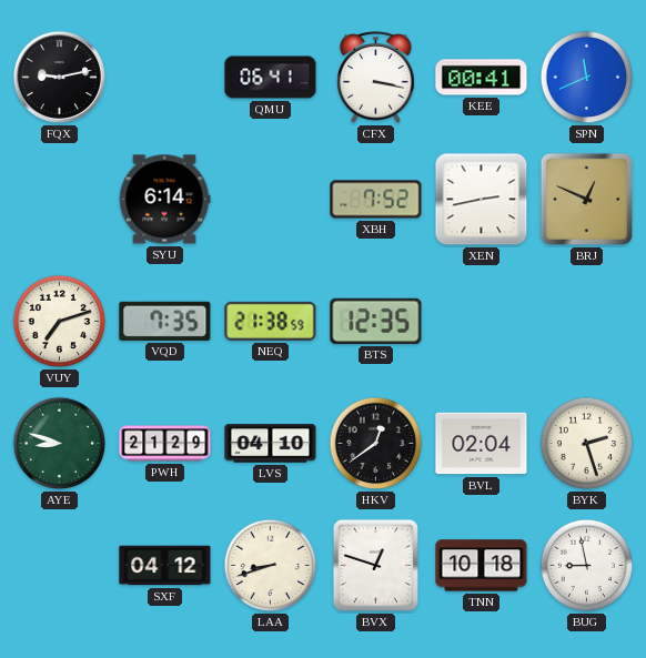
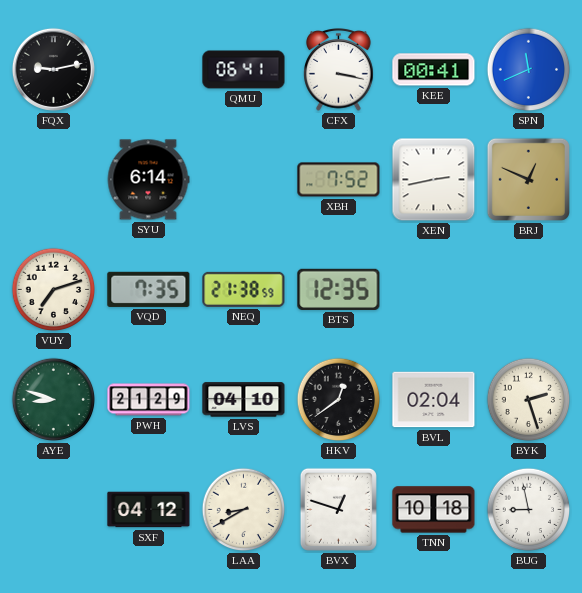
LAA: 8:42 -> 8:40
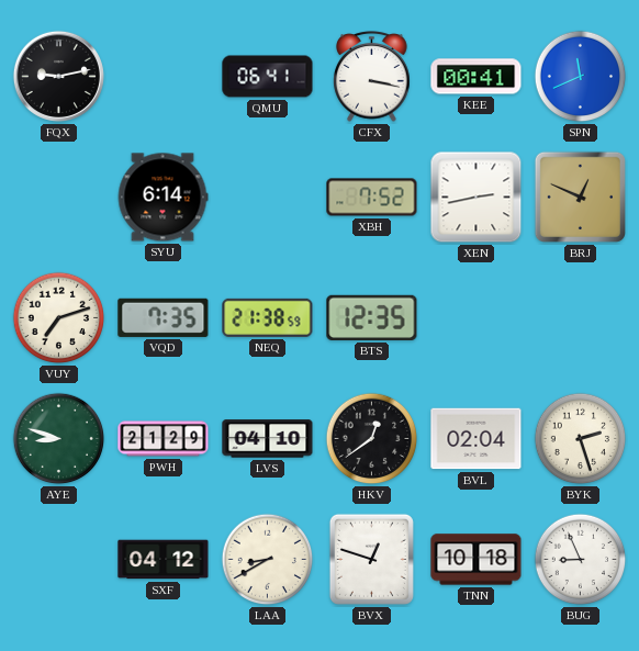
BUG: 8:58 -> 8:56
